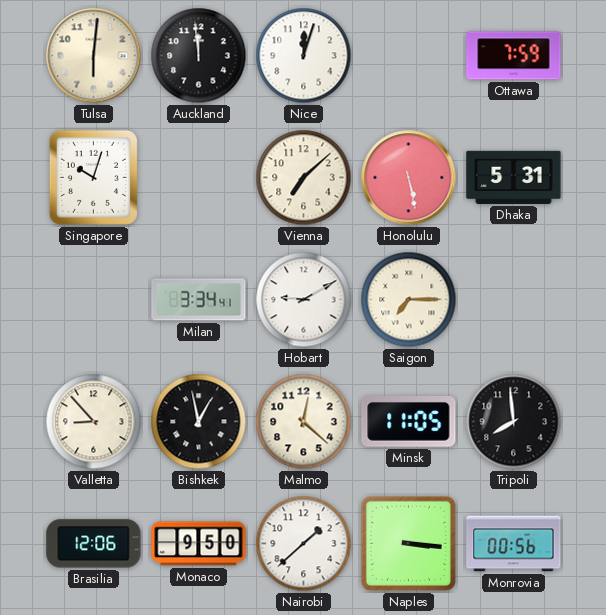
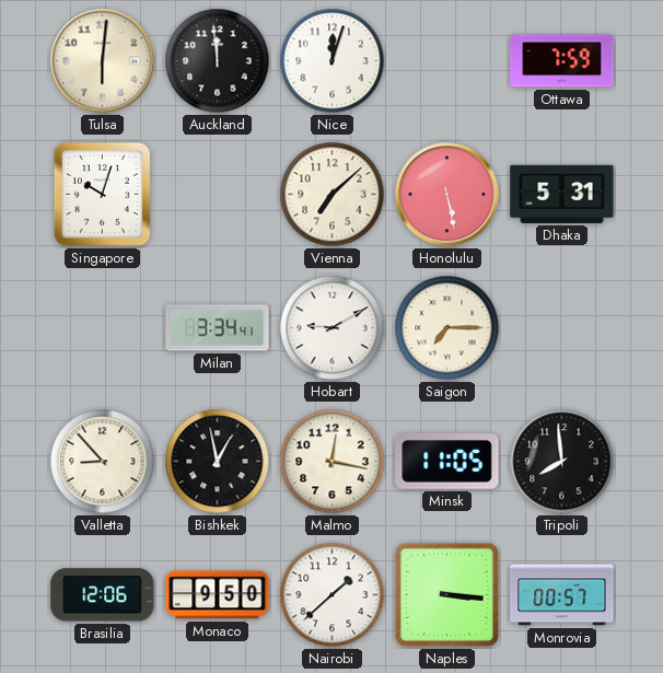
Malmo: 12:22 -> 12:17
Monrovia: 00:56 -> 00:57
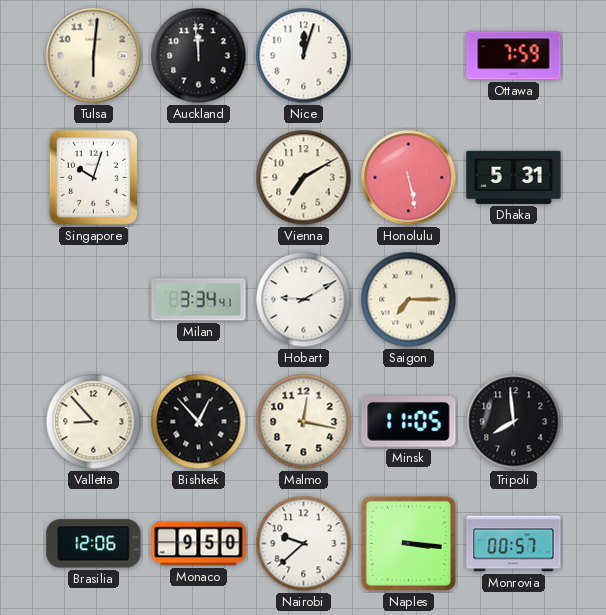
Vienna: 7:08 -> 7:10
Bishkek: 12:58 -> 12:53
Nairobi: 1:38 -> 9:38
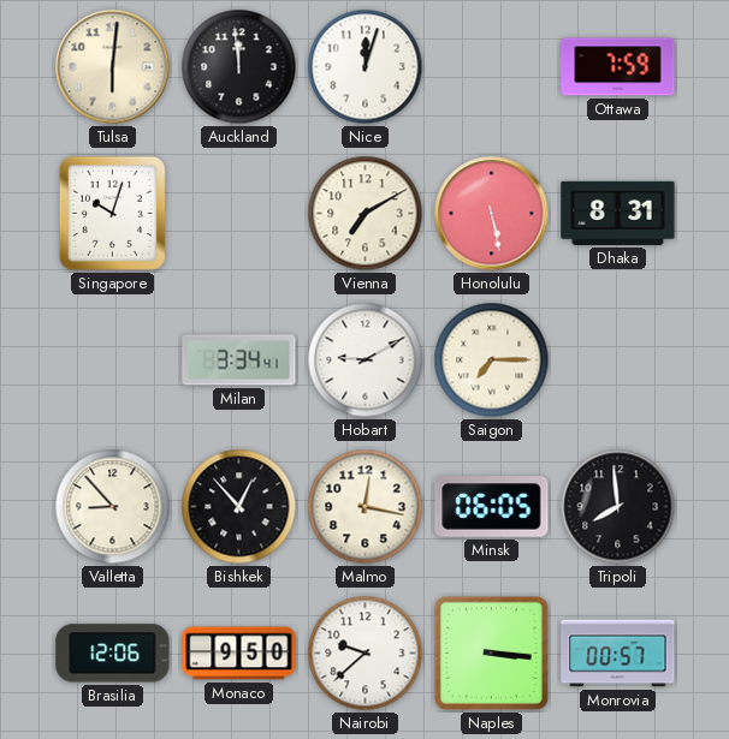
Dhaka: 5:31 -> 8:31
Minsk: 11:05 -> 06:05
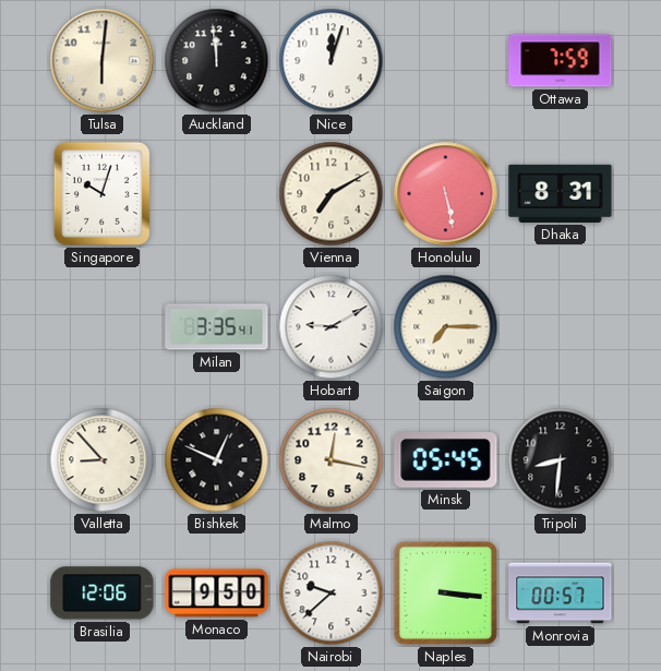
Milan: 3:34 -> 3:35
Bishkek: 12:53 -> 12:49
Minsk: 06:05 -> 05:45
Tripoli: 7:59 -> 8:31
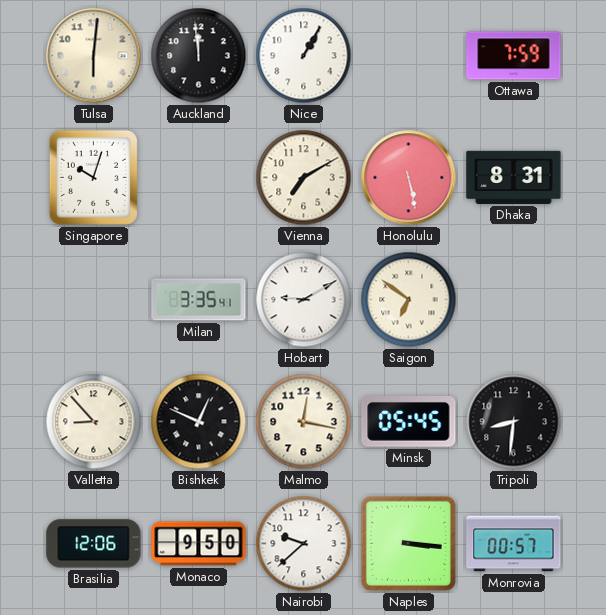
Nice: 12:03 -> 1:05
Saigon: 7:15 -> 6:51
